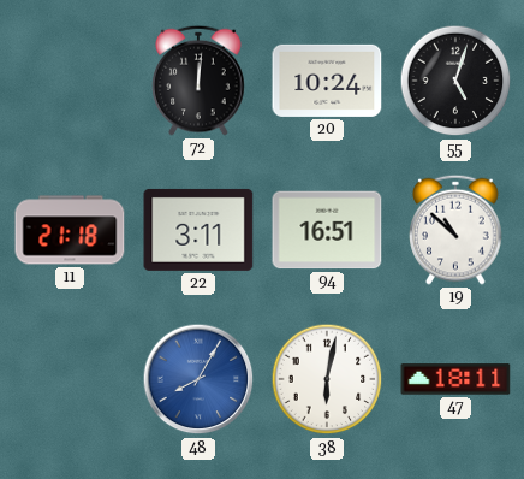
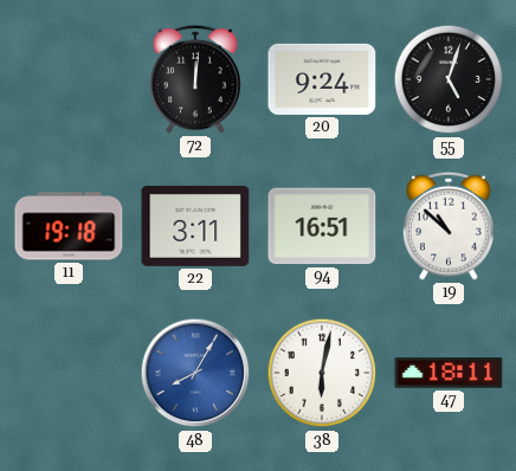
20: 10:24 -> 9:24
11: 21:18 -> 19:18
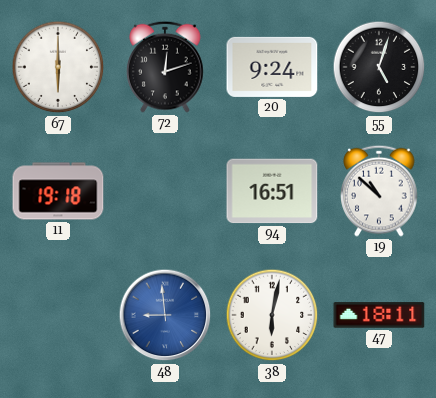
67: none -> 6:00
72: 12:01 -> 12:12
22: 3:11 -> none
48: 8:05 -> 8:59
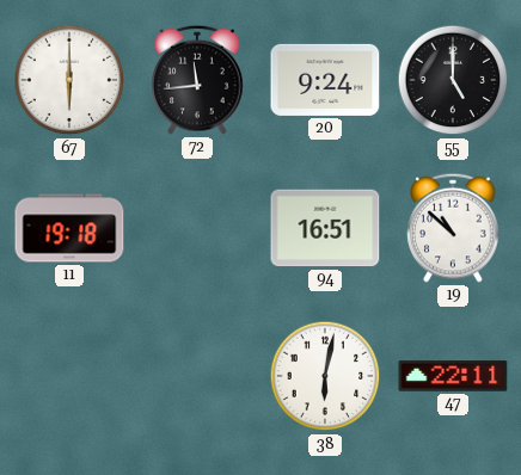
72: 12:12 -> 11:44
55: 5:03 -> 5:00
48: 8:59 -> none
47: 18:11 -> 22:11
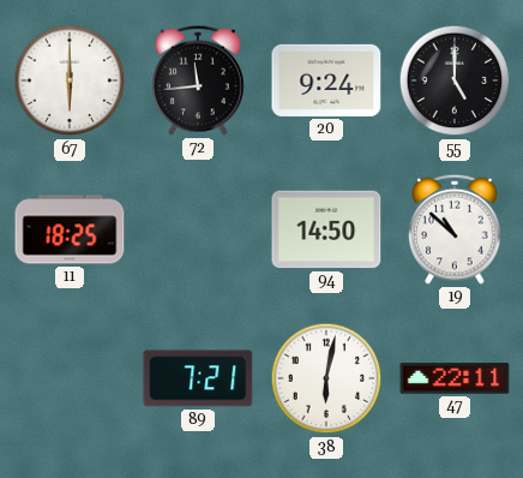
11: 19:18 -> 18:25
94: 16:51 -> 14:50
89: none -> 7:21
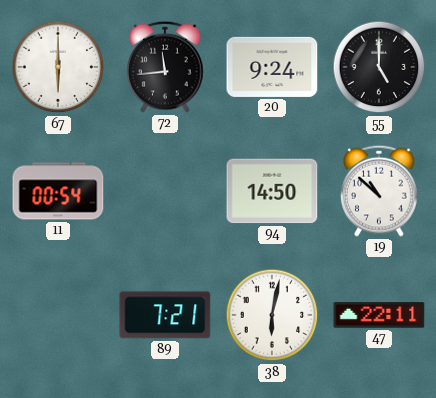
11: 18:25 -> 00:54
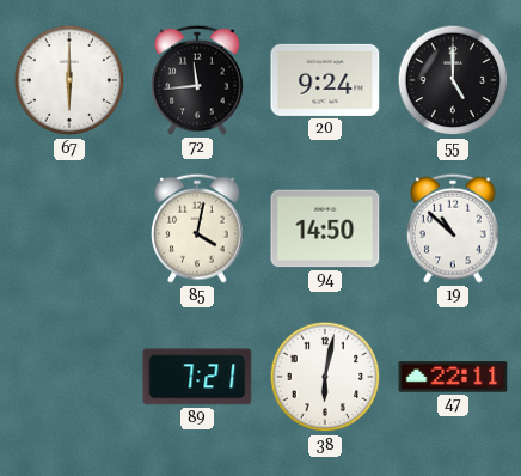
11: 00:54 -> none
85: none -> 4:02
